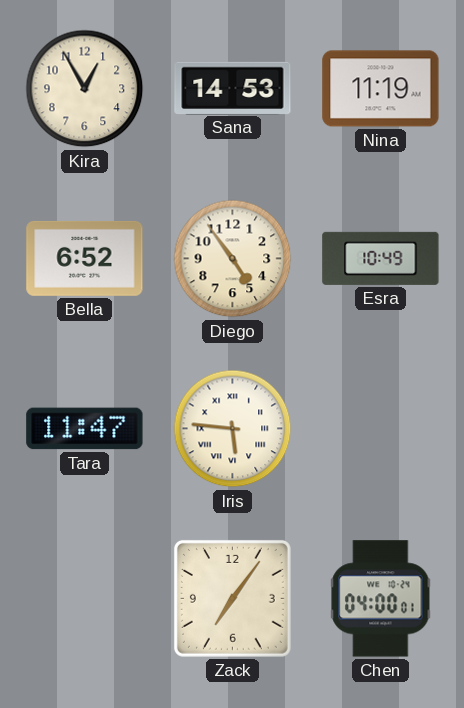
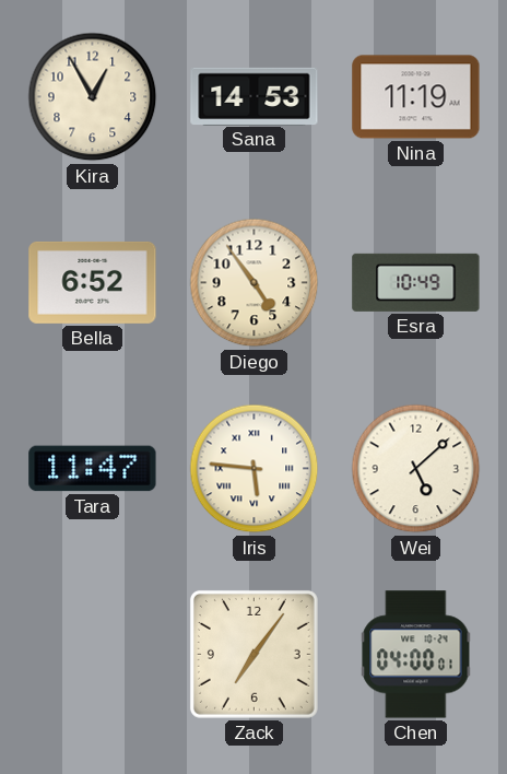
Wei: none -> 5:08
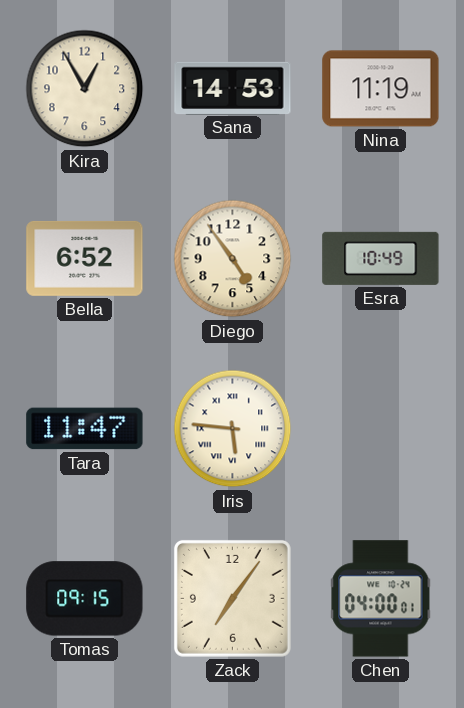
Wei: 5:08 -> none
Tomas: none -> 09:15
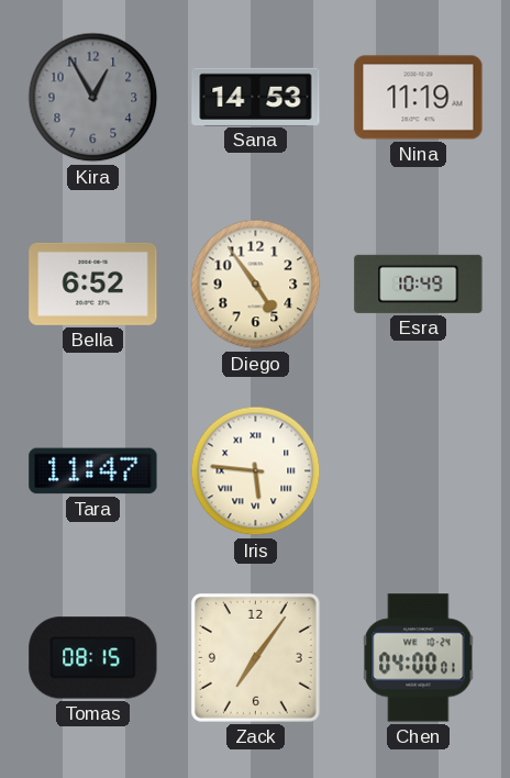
Kira dial: cream -> grey
Tomas: 09:15 -> 08:15
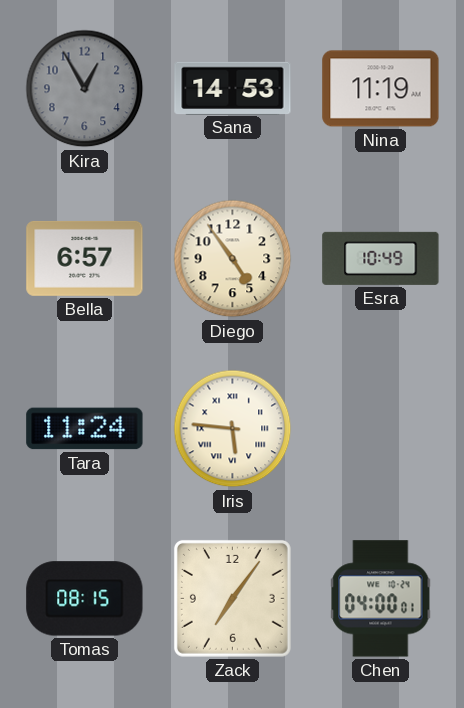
Bella: 6:52 -> 6:57
Tara: 11:47 -> 11:24
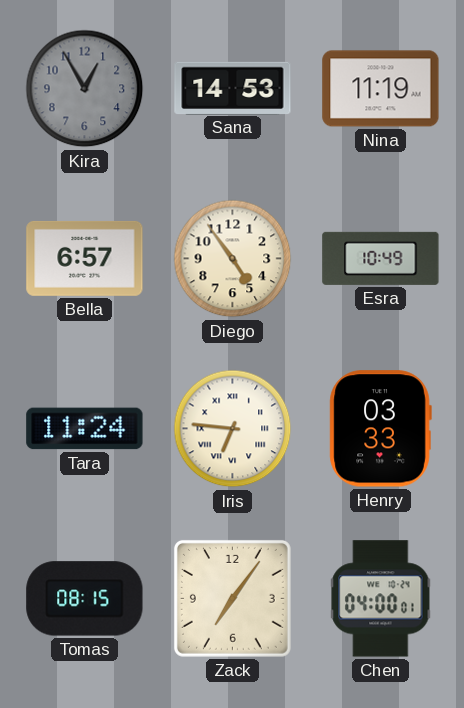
Iris: 5:46 -> 6:46
Henry: none -> 03:33
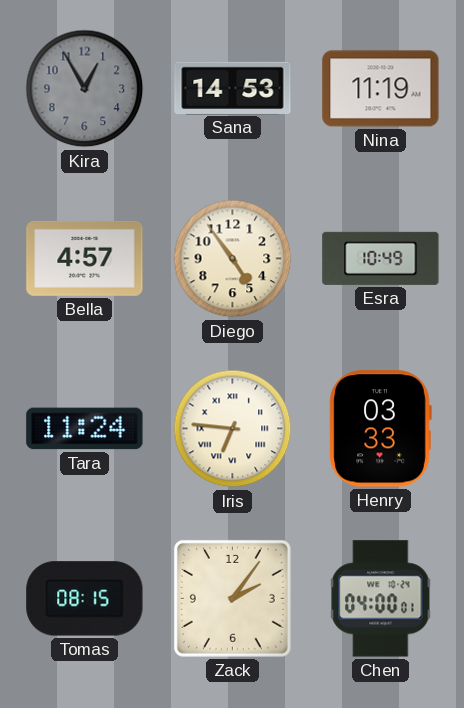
Bella: 6:57 -> 4:57
Zack: 7:06 -> 2:06
